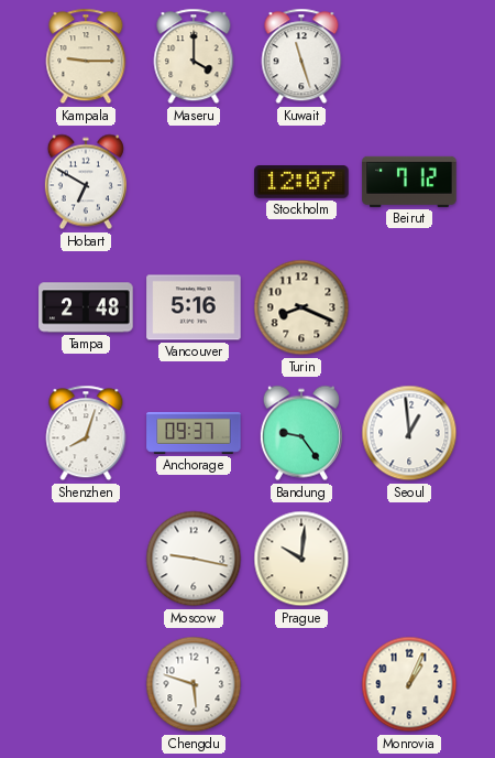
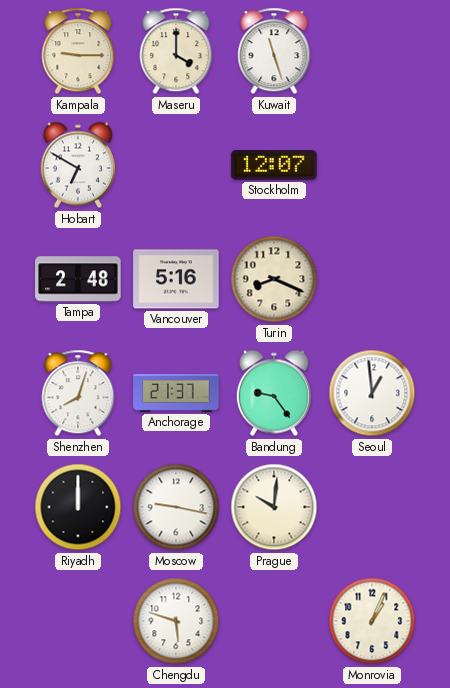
Beirut: 7:12 -> none
Anchorage: 09:37 -> 21:37
Riyadh: none -> 12:00
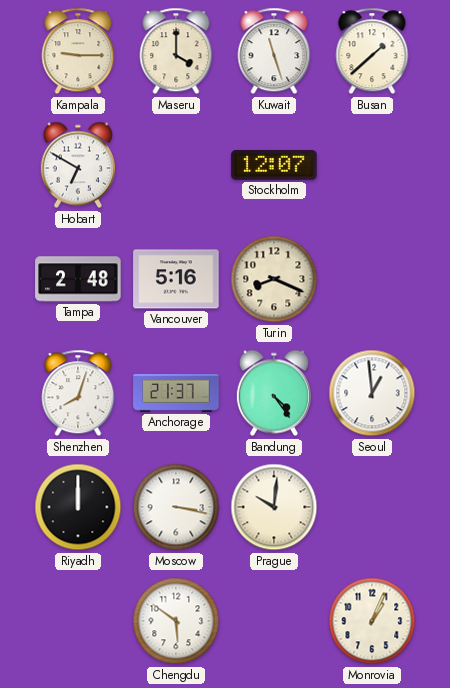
Busan: none -> 1:38
Bandung: 9:24 -> 4:24
Moscow: 9:17 -> 3:17
Chengdu: 5:48 -> 5:51
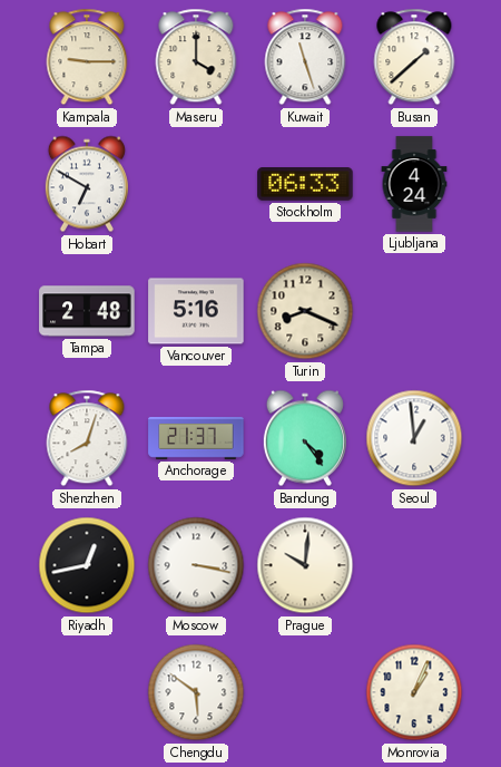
Stockholm: 12:07 -> 06:33
Ljubljana: none -> 4:24
Riyadh: 12:00 -> 12:43
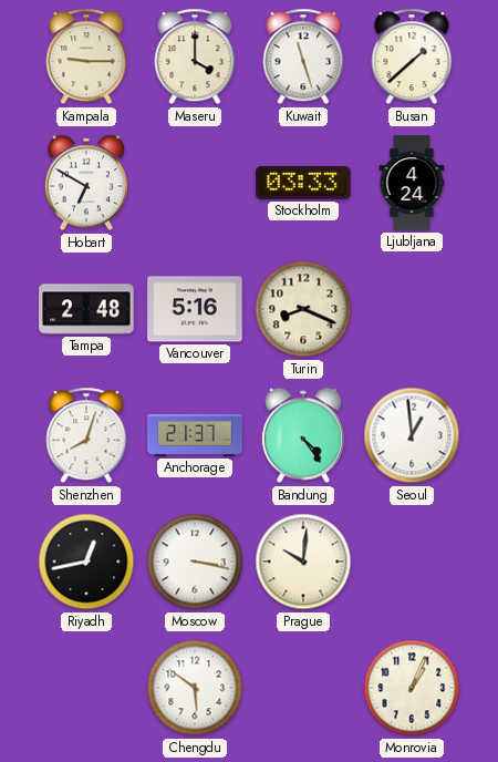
Stockholm: 06:33 -> 03:33
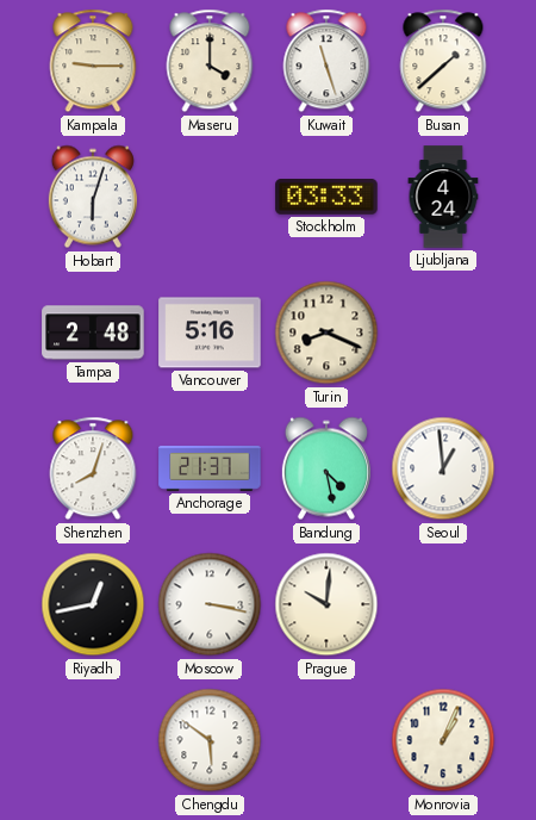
Hobart: 6:50 -> 6:03
Bandung: 4:24 -> 4:28
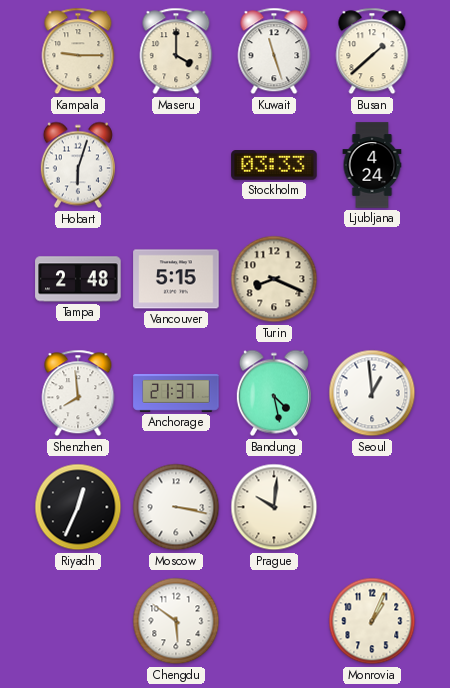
Vancouver: 5:16 -> 5:15
Shenzhen: 8:03 -> 7:59
Riyadh: 12:43 -> 12:34
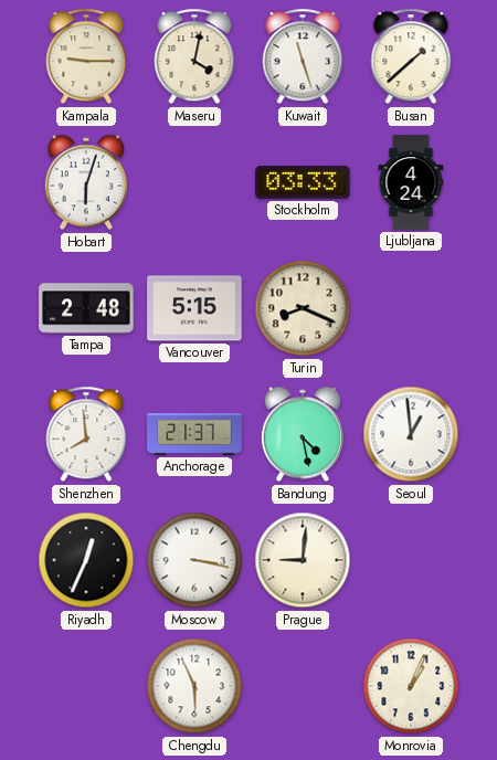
Maseru: 4:00 -> 4:02
Prague: 10:01 -> 9:01
Chengdu: 5:51 -> 5:56
